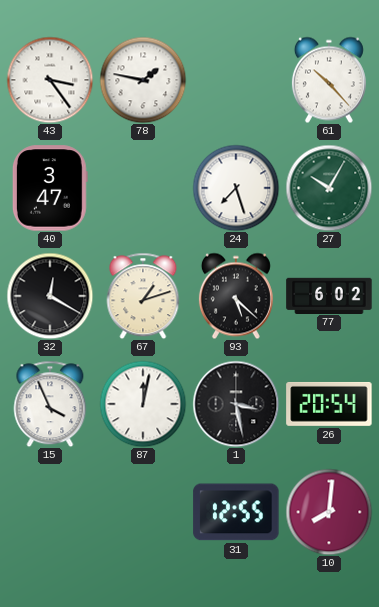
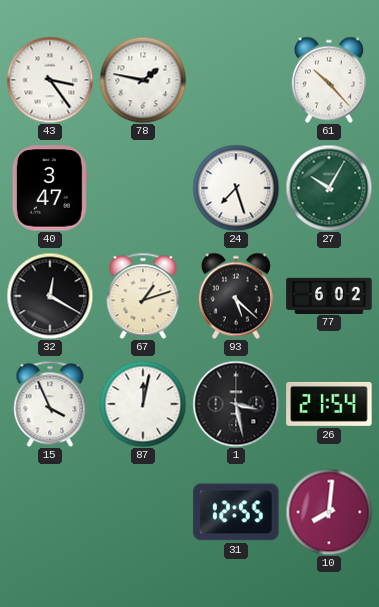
26: 20:54 -> 21:54
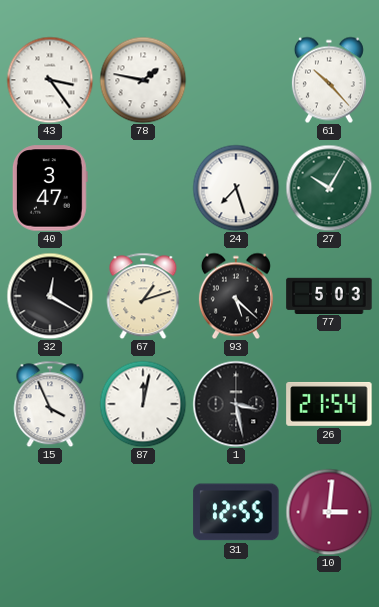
77: 6:02 -> 5:03
10: 8:01 -> 3:01
